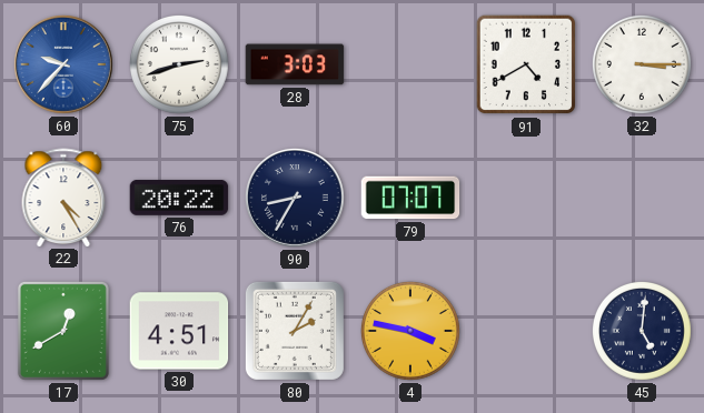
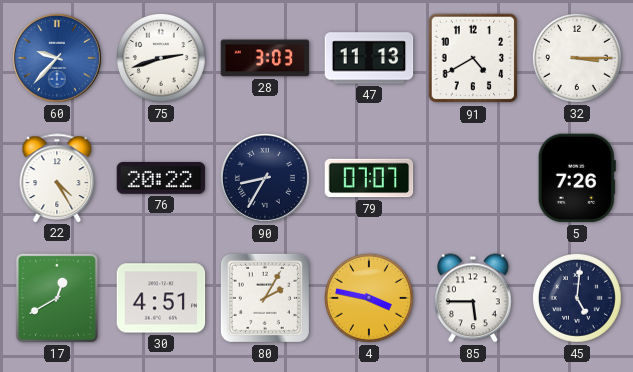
47: none -> 11:13
5: none -> 7:26
85: none -> 5:45
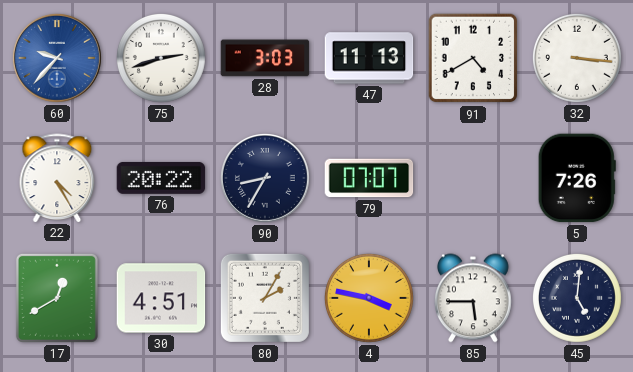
32: 3:15 -> 3:16
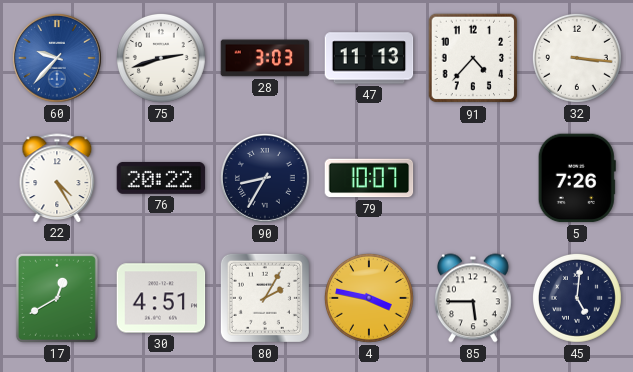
91: 4:40 -> 4:37
79: 07:07 -> 10:07
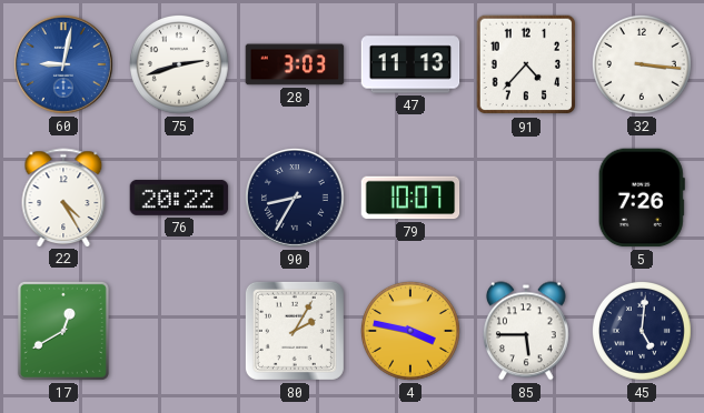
60: 9:37 -> 9:02
30: 4:51 -> none
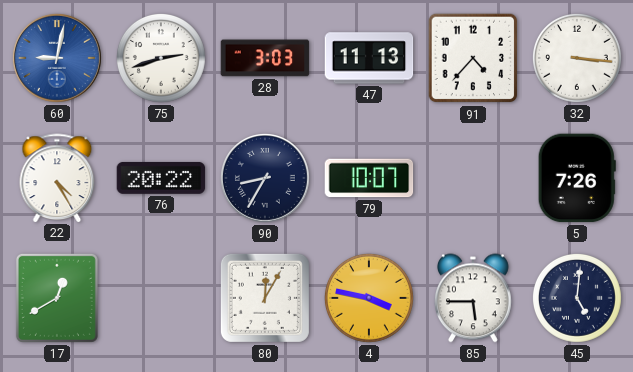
80: 2:05 -> 12:05
